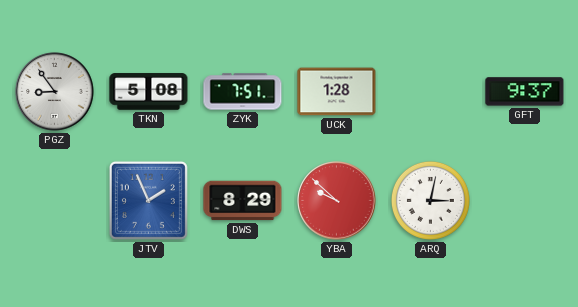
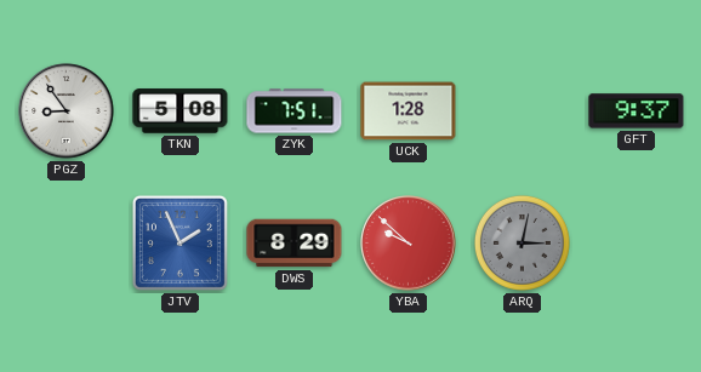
ARQ dial: white -> grey
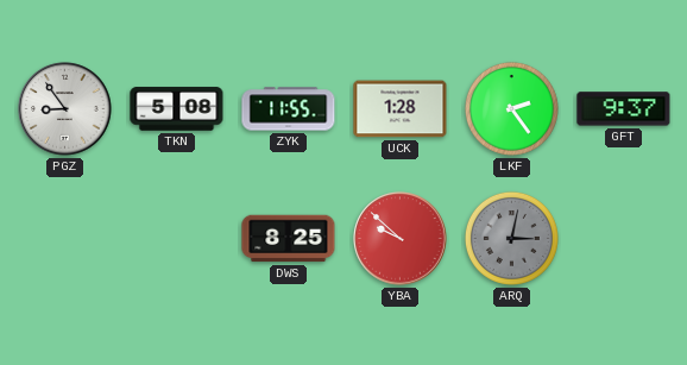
ZYK: 7:51 -> 11:55
LKF: none -> 2:24
JTV: 1:56 -> none
DWS: 8:29 -> 8:25
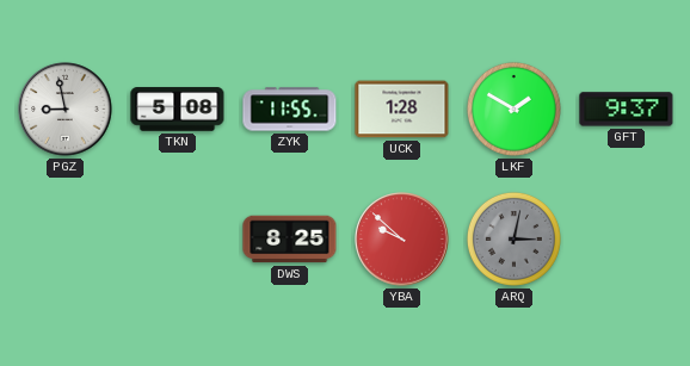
PGZ: 8:54 -> 8:58
LKF: 2:24 -> 1:50
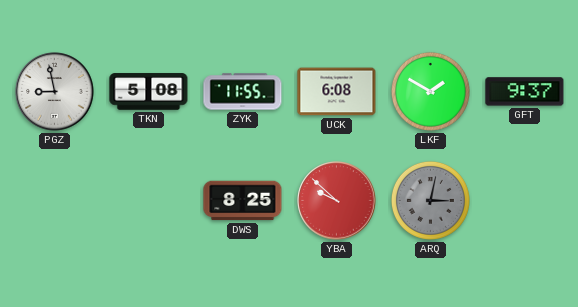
UCK: 1:28 -> 6:08
